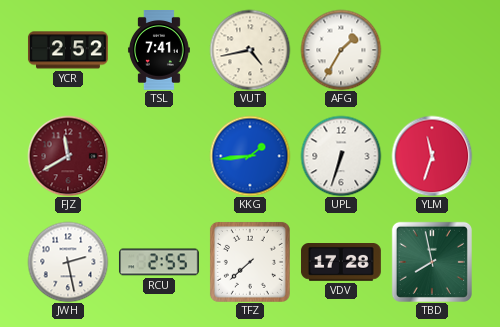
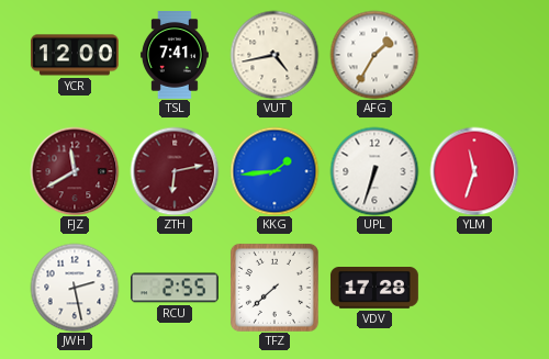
YCR: 2:52 -> 12:00
ZTH: none -> 6:13
TBD: 7:58 -> none
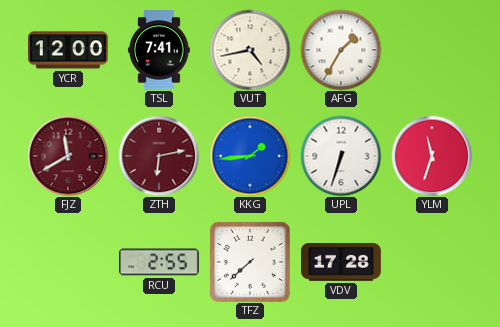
JWH: 2:28 -> none
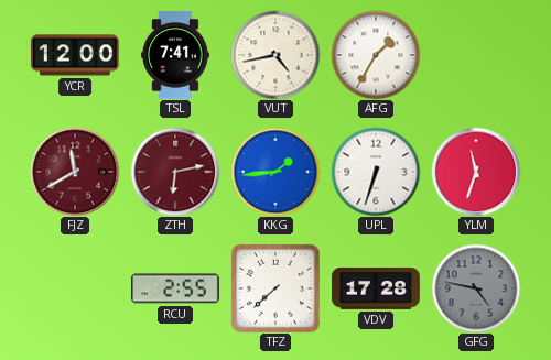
GFG: none -> 4:47
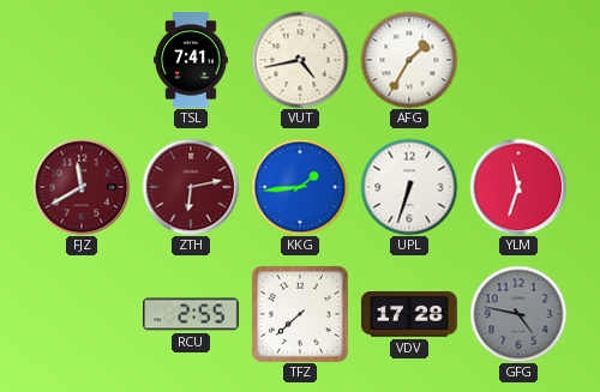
YCR: 12:00 -> none
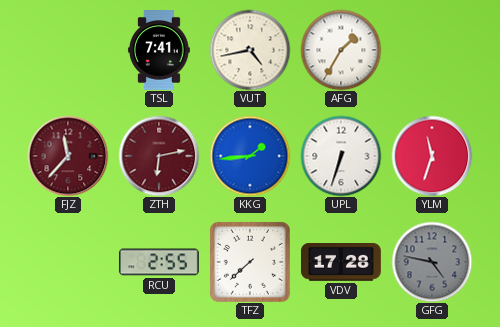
FJZ: 11:40 -> 11:37
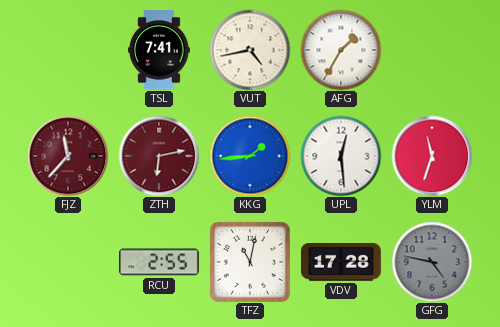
UPL: 6:33 -> 12:29
TFZ: 7:38 -> 11:02
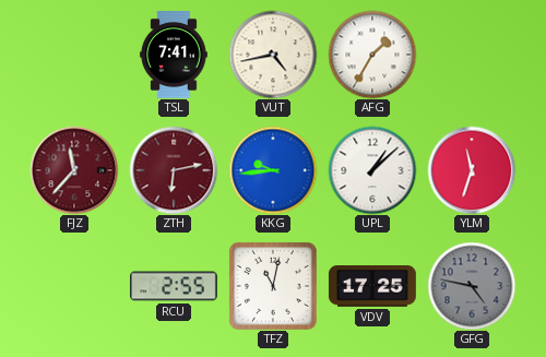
KKG: 1:44 -> 9:44
UPL: 12:29 -> 1:08
VDV: 17:28 -> 17:25
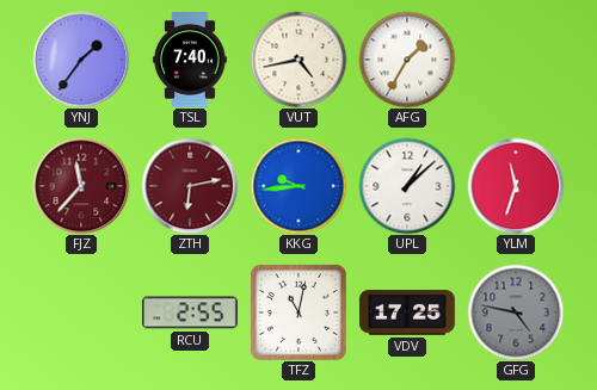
YNJ: none -> 1:36
TSL: 7:41 -> 7:40
